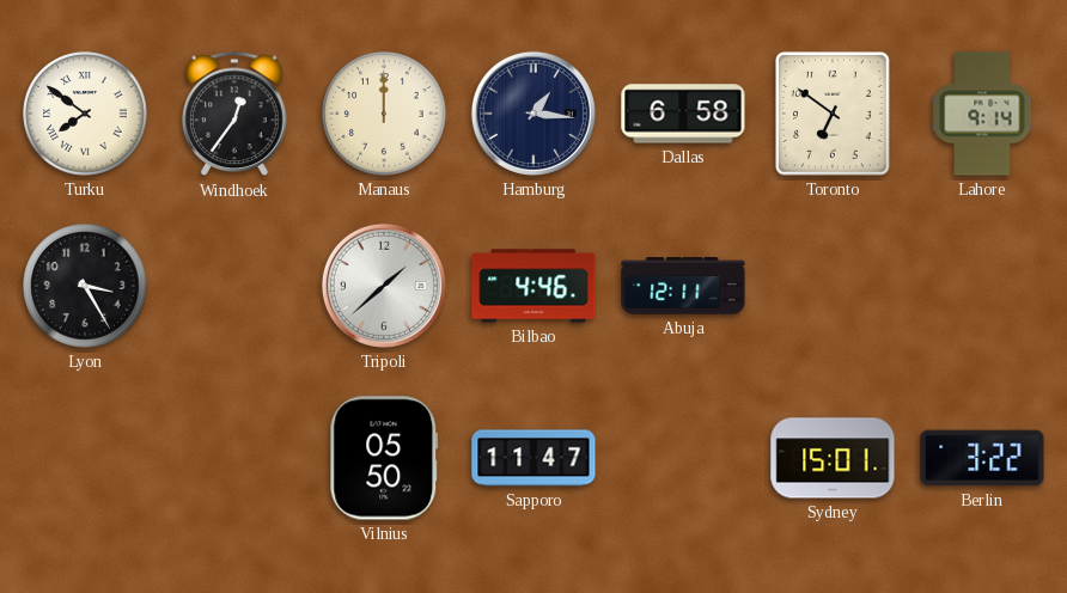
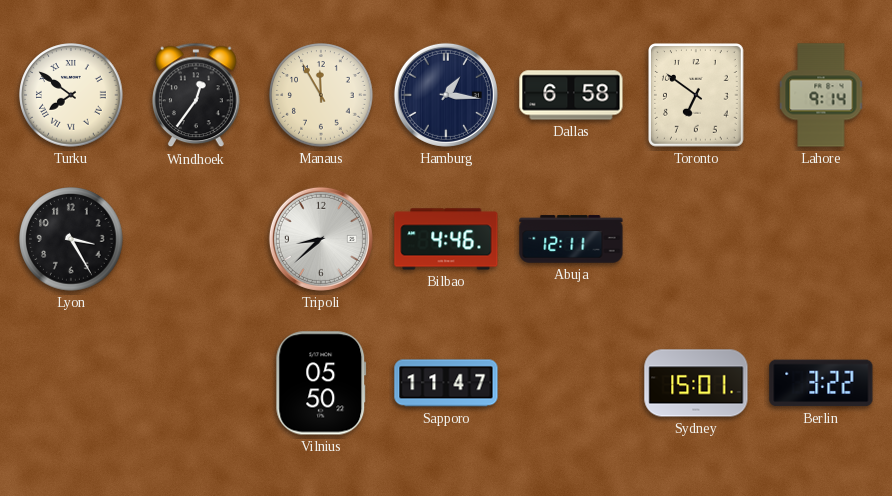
Manaus: 12:00 -> 11:55
Tripoli: 1:38 -> 8:38
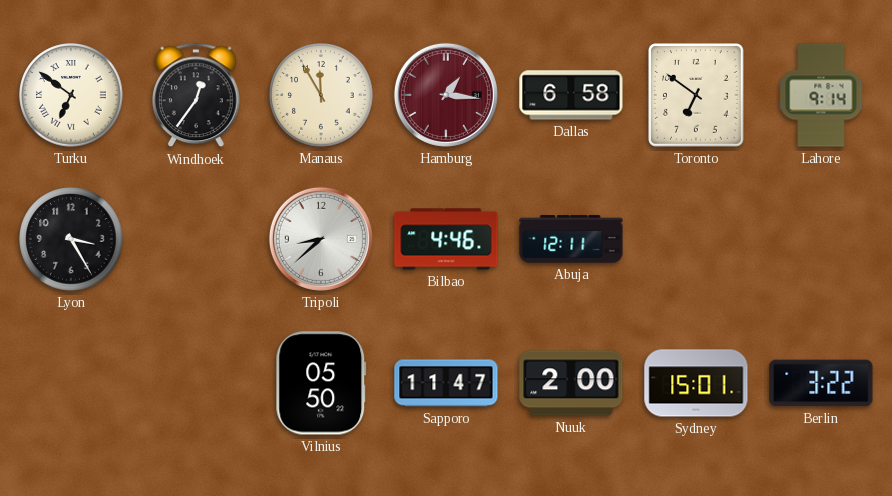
Turku: 7:51 -> 6:51
Hamburg dial: navy -> burgundy
Nuuk: none -> 2:00
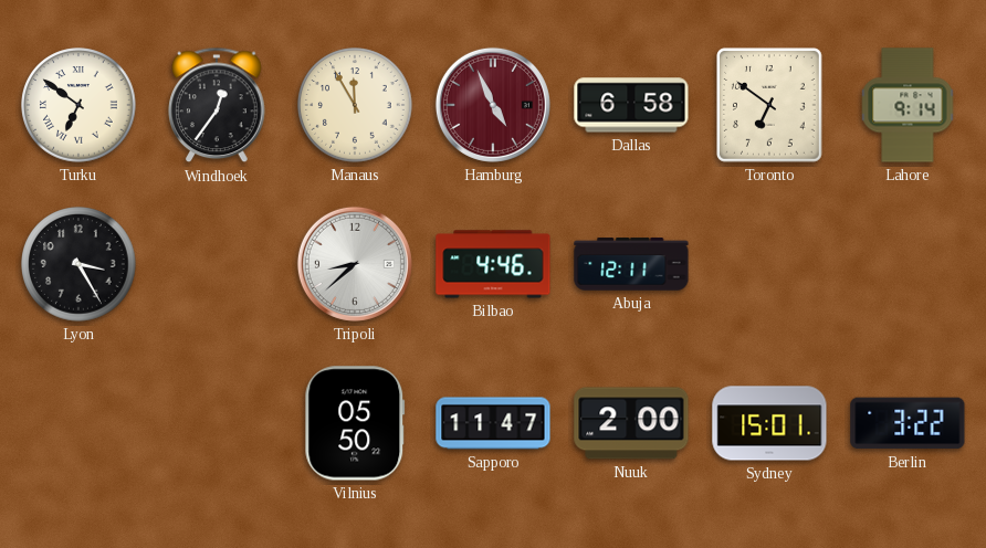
Hamburg: 1:16 -> 4:56
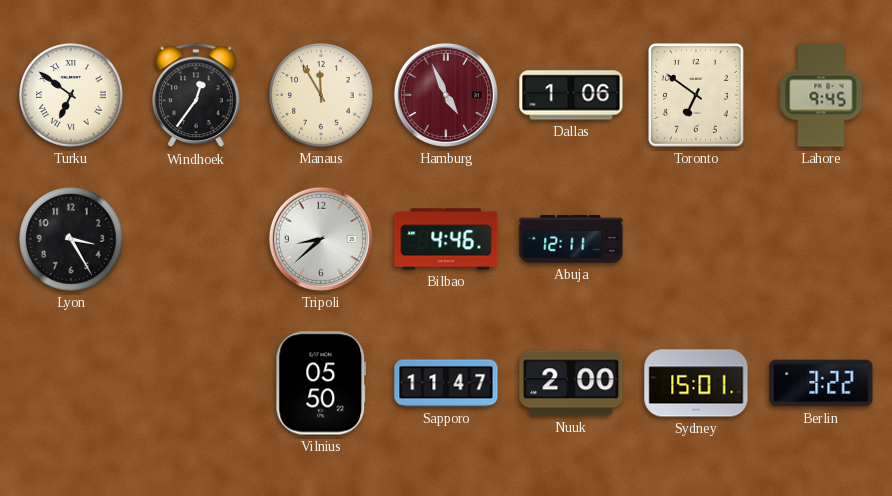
Dallas: 6:58 -> 1:06
Lahore: 9:14 -> 9:45
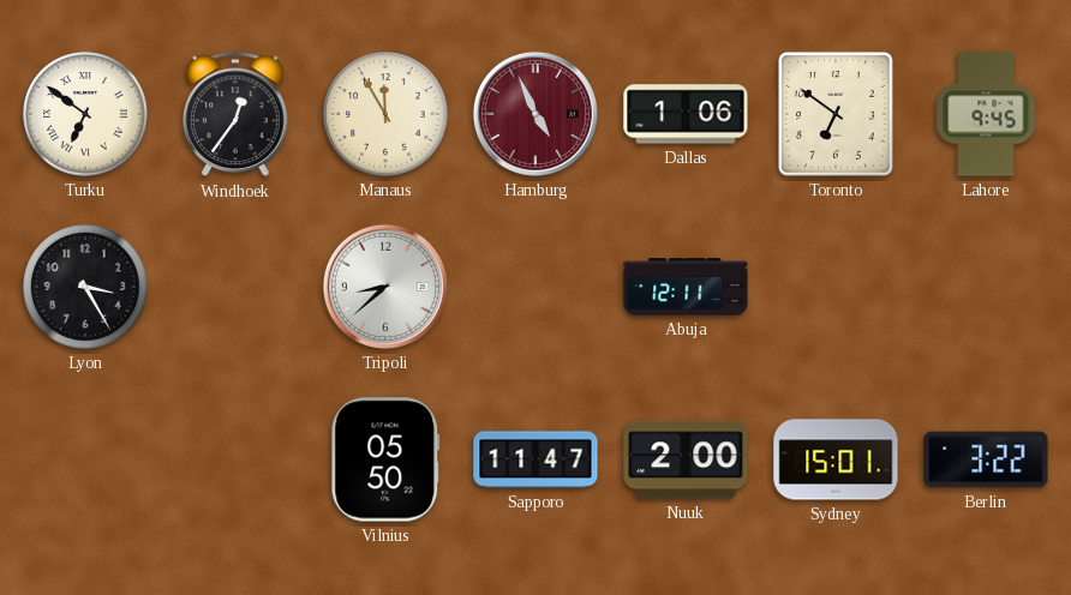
Bilbao: 4:46 -> none
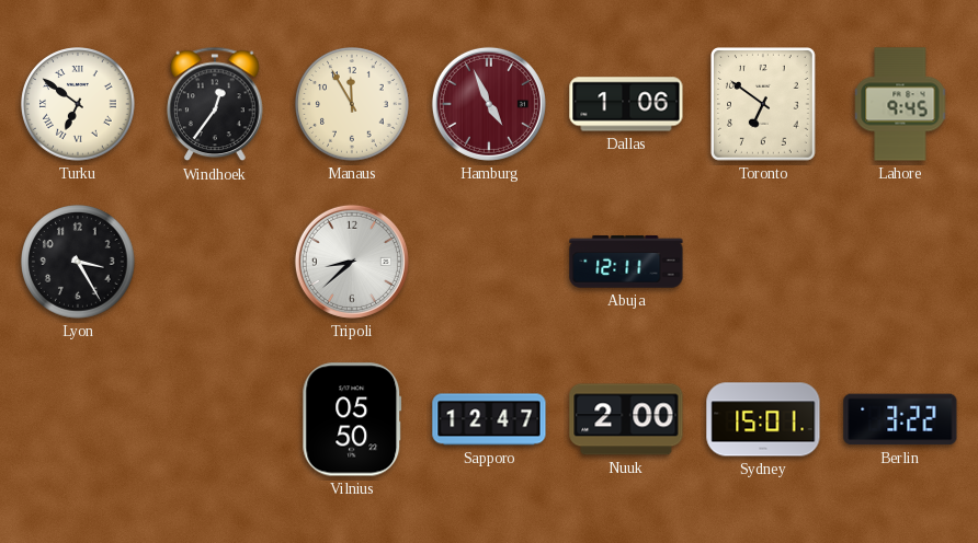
Sapporo: 11:47 -> 12:47
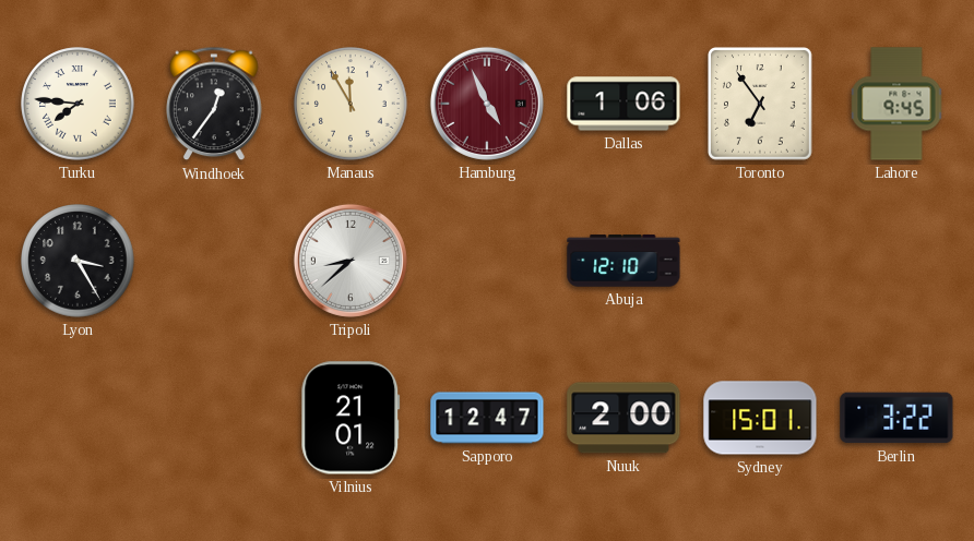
Turku: 6:51 -> 7:46
Toronto: 6:51 -> 6:54
Abuja: 12:11 -> 12:10
Vilnius: 05:50 -> 21:01
